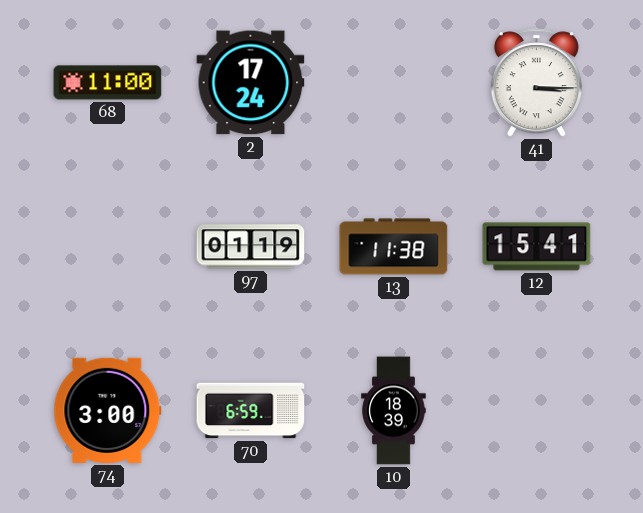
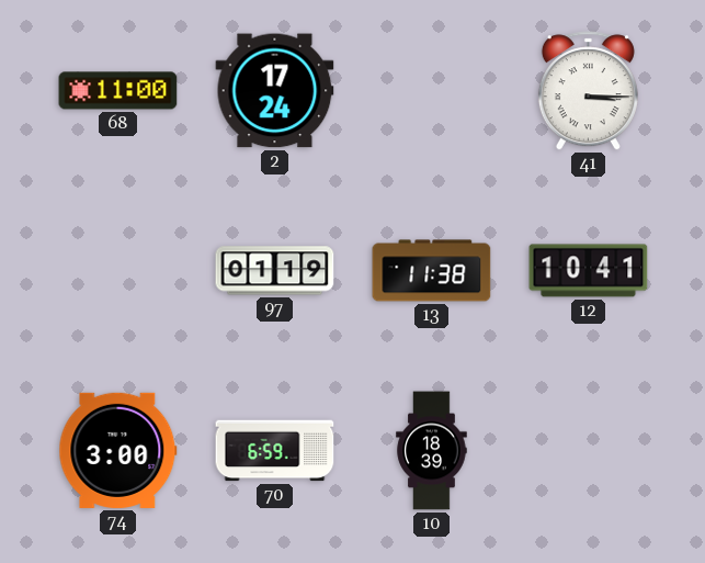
12: 15:41 -> 10:41
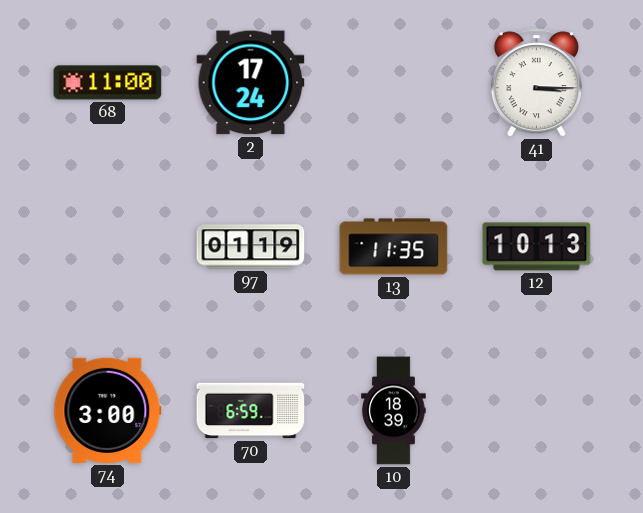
13: 11:38 -> 11:35
12: 10:41 -> 10:13
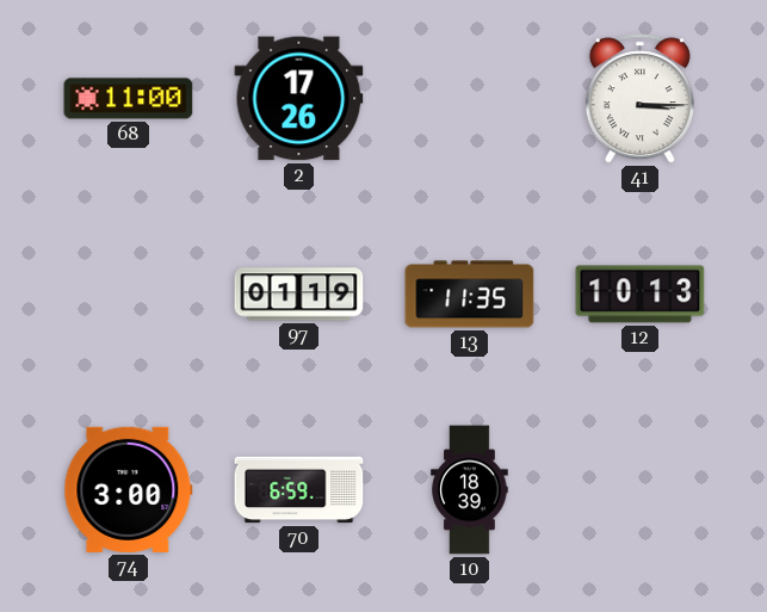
2: 17:24 -> 17:26
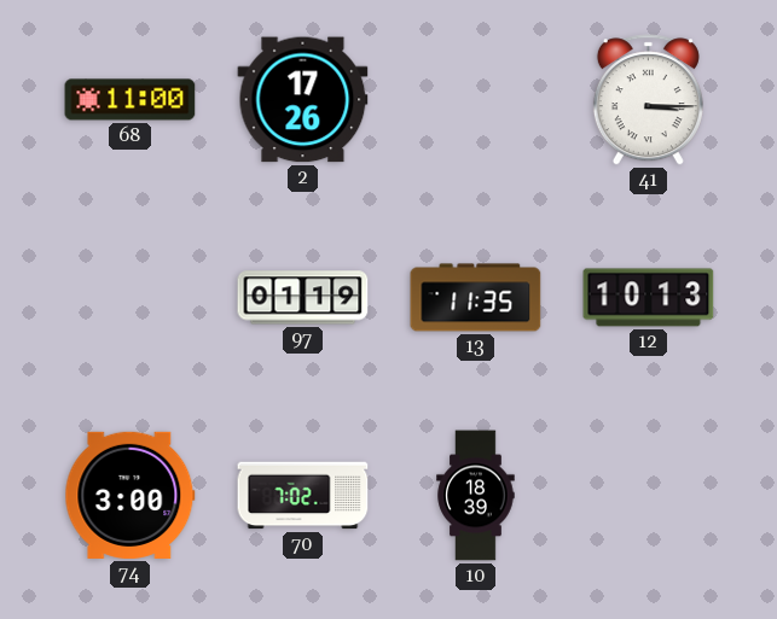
70: 6:59 -> 7:02
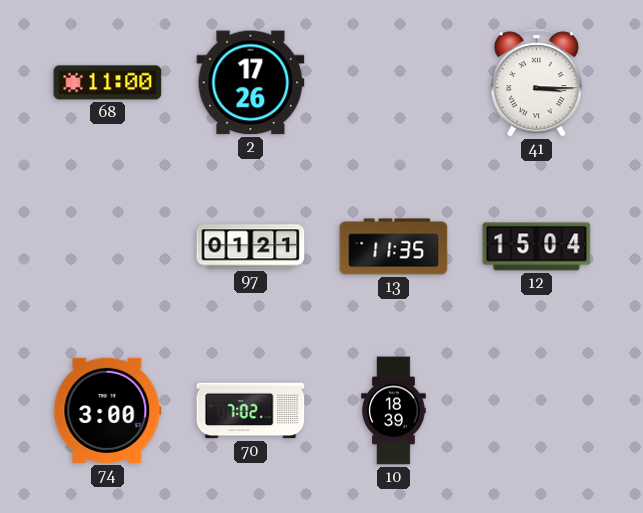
97: 01:19 -> 01:21
12: 10:13 -> 15:04
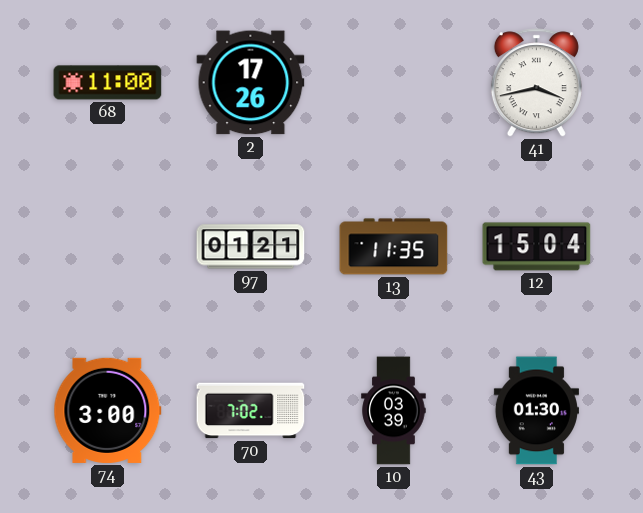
41: 3:15 -> 3:43
10: 18:39 -> 03:39
43: none -> 01:30
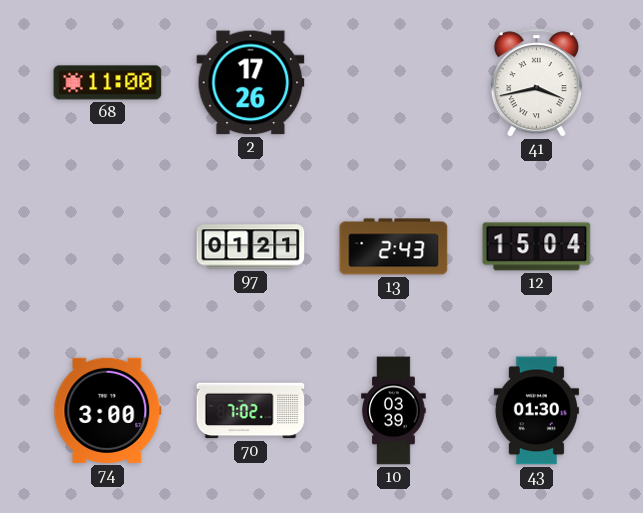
13: 11:35 -> 2:43
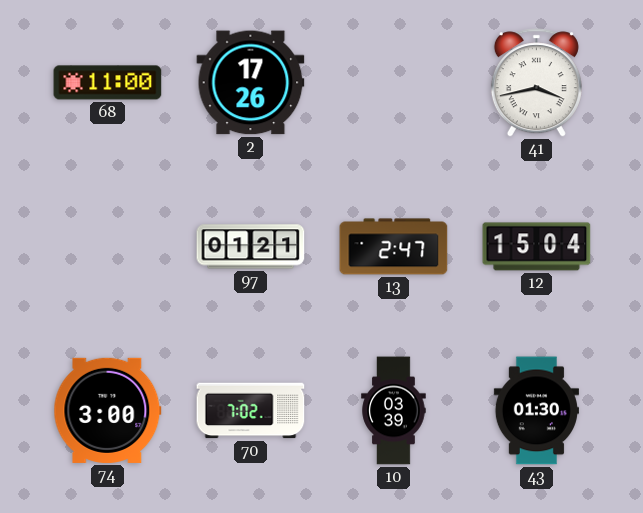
13: 2:43 -> 2:47
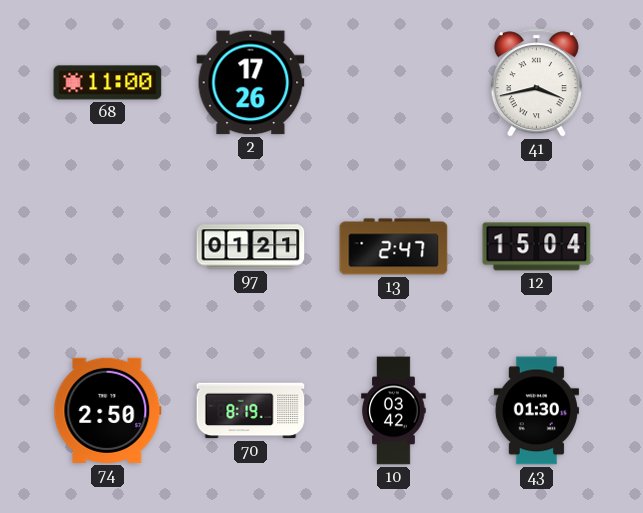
74: 3:00 -> 2:50
70: 7:02 -> 8:19
10: 03:39 -> 03:42
